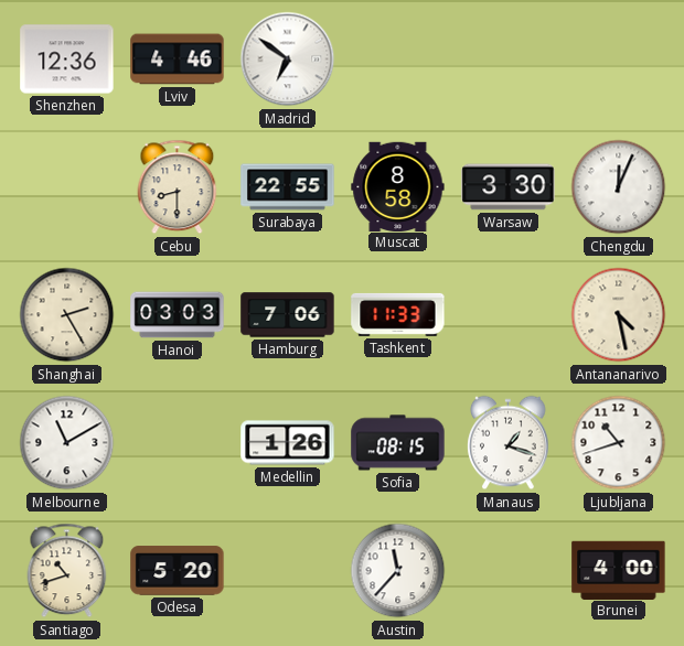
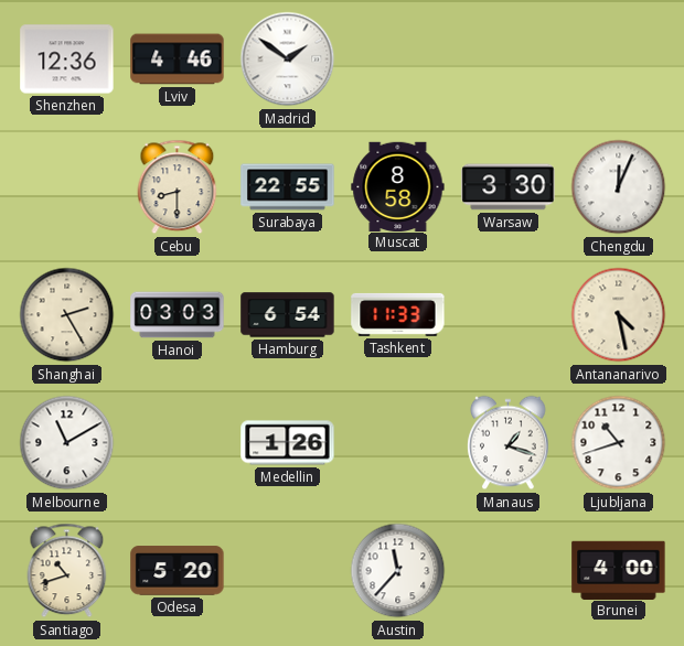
Madrid: 6:51 -> 1:51
Hamburg: 7:06 -> 6:54
Sofia: 08:15 -> none
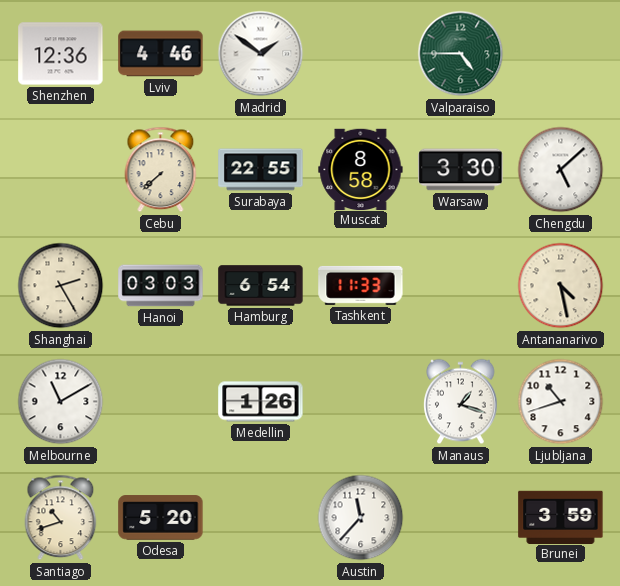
Valparaiso: none -> 4:45
Cebu: 8:30 -> 7:38
Chengdu: 12:04 -> 5:08
Brunei: 4:00 -> 3:59
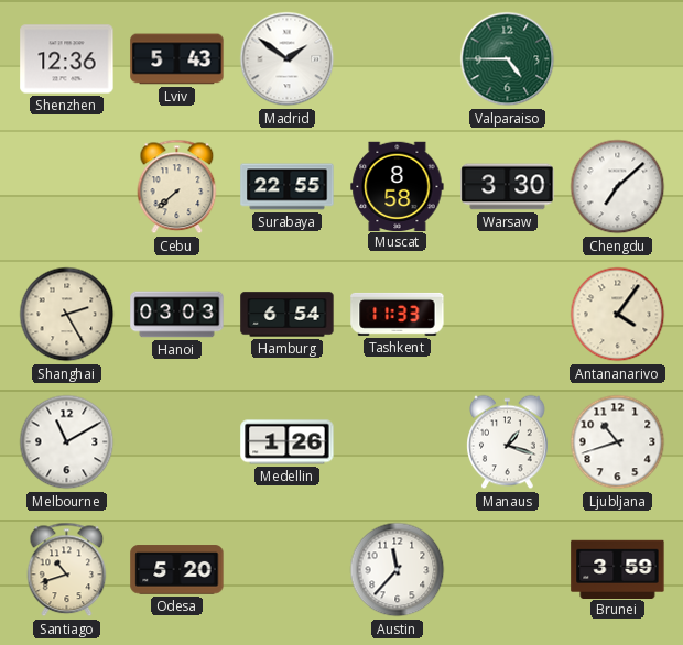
Lviv: 4:46 -> 5:43
Chengdu: 5:08 -> 7:08
Antananarivo: 4:28 -> 4:06
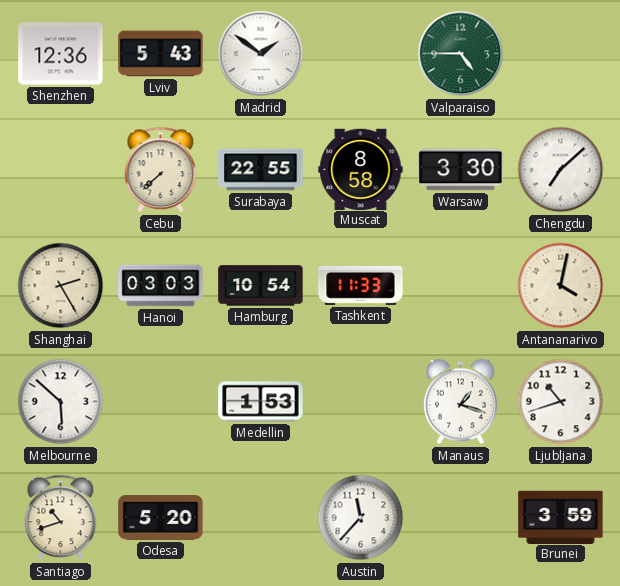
Hamburg: 6:54 -> 10:54
Antananarivo: 4:06 -> 4:02
Melbourne: 11:10 -> 5:52
Medellin: 1:26 -> 1:53
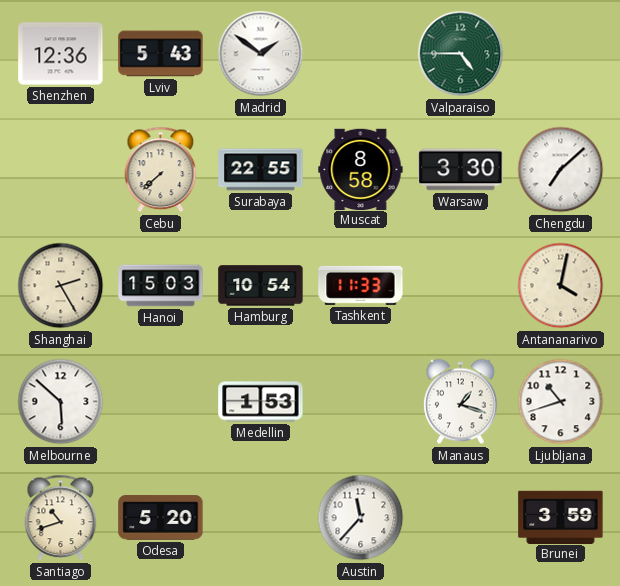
Hanoi: 03:03 -> 15:03
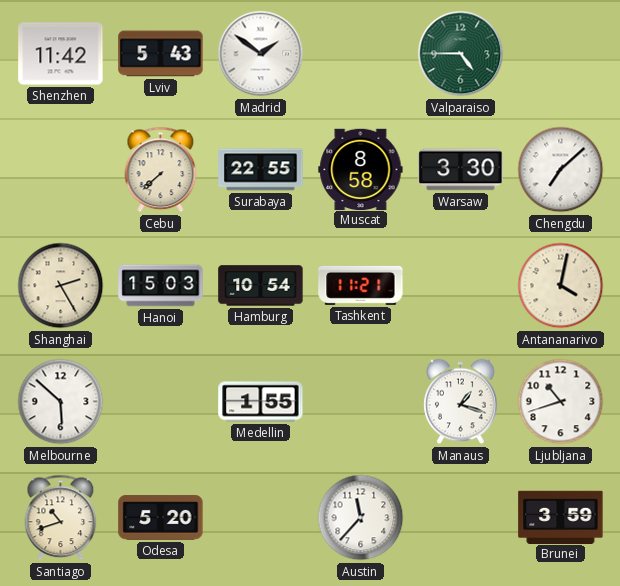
Shenzhen: 12:36 -> 11:42
Tashkent: 11:33 -> 11:21
Medellin: 1:53 -> 1:55
